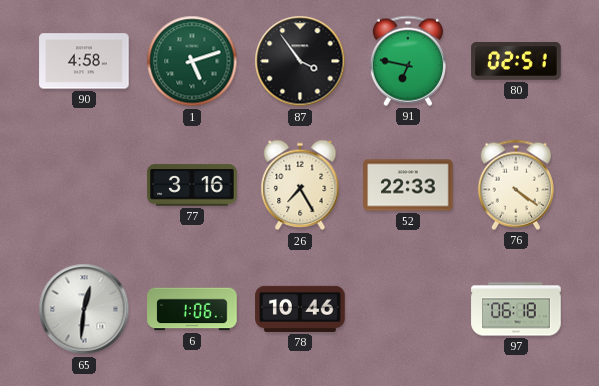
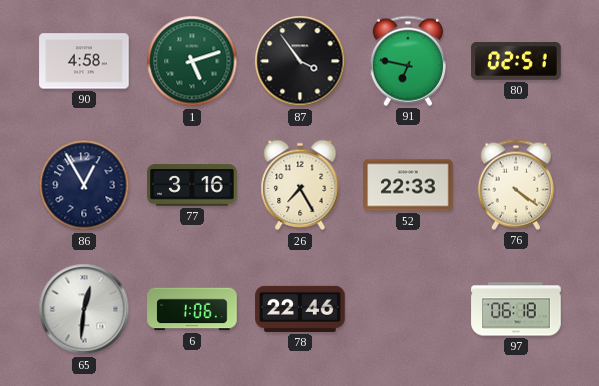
86: none -> 12:55
78: 10:46 -> 22:46
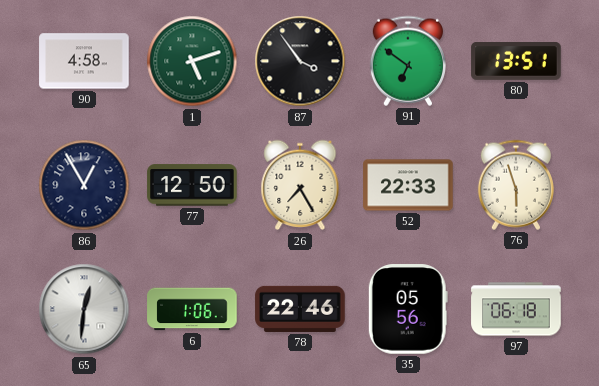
91: 6:47 -> 6:51
80: 02:51 -> 13:51
77: 3:16 -> 12:50
76: 4:21 -> 5:57
35: none -> 05:56
